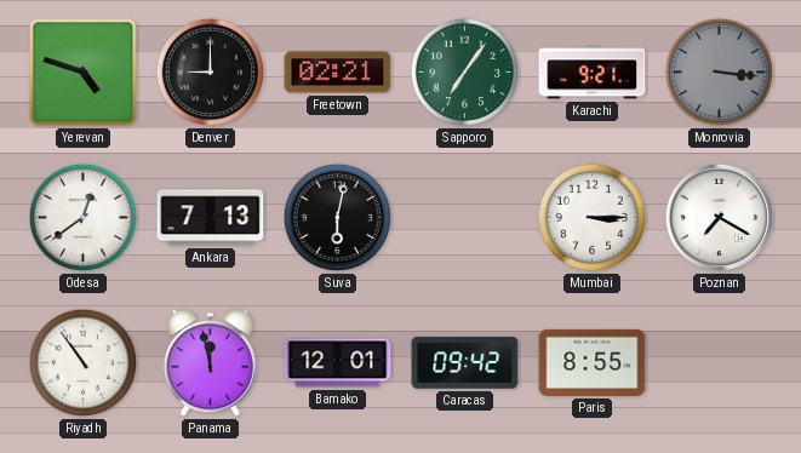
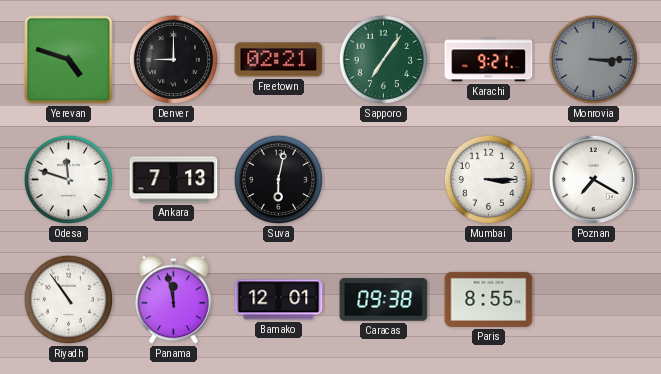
Monrovia: 3:16 -> 3:15
Odesa: 12:39 -> 11:48
Caracas: 09:42 -> 09:38
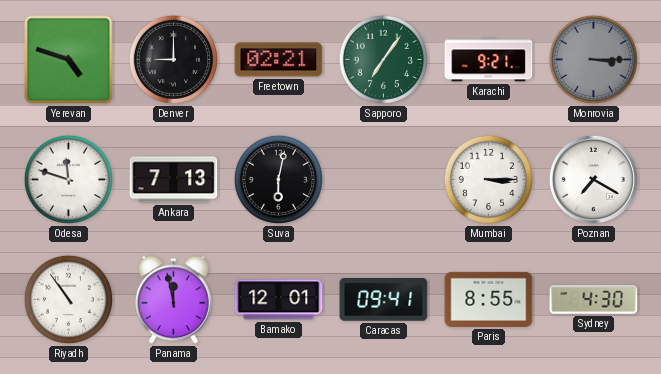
Caracas: 09:38 -> 09:41
Sydney: none -> 4:30
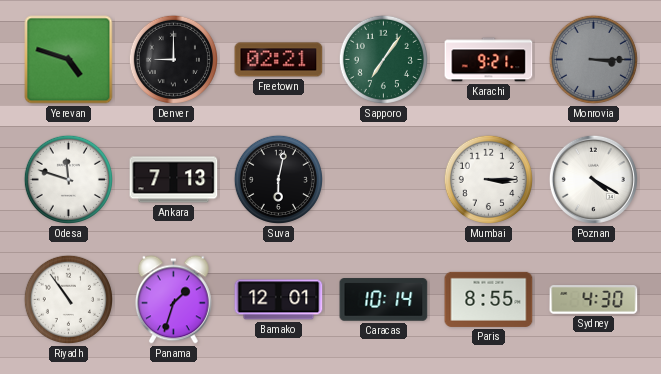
Poznan: 7:20 -> 4:20
Panama: 11:58 -> 1:33
Caracas: 09:41 -> 10:14
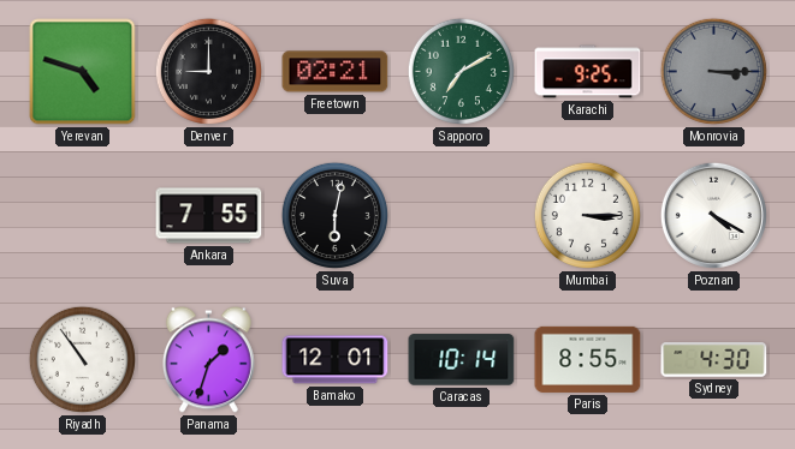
Sapporo: 7:06 -> 7:10
Karachi: 9:21 -> 9:25
Odesa: 11:48 -> none
Ankara: 7:13 -> 7:55
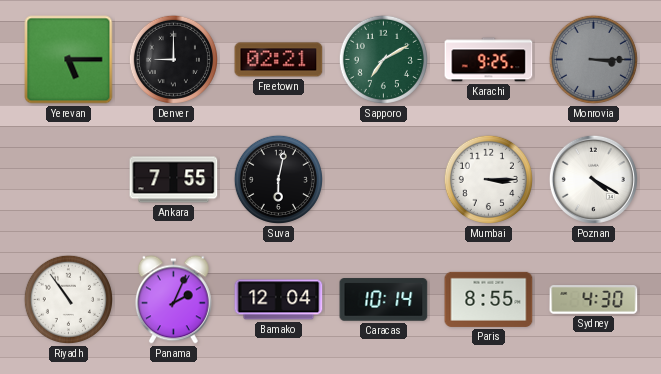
Yerevan: 4:48 -> 5:15
Panama: 1:33 -> 2:04
Bamako: 12:01 -> 12:04
